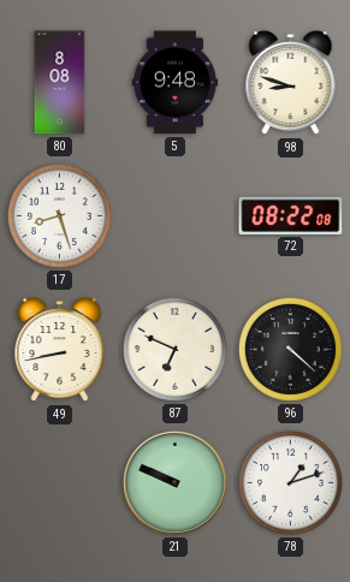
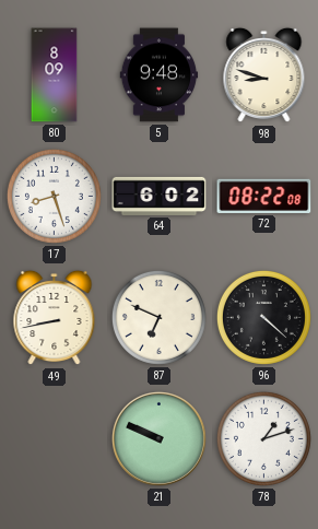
80: 8:08 -> 8:09
64: none -> 6:02
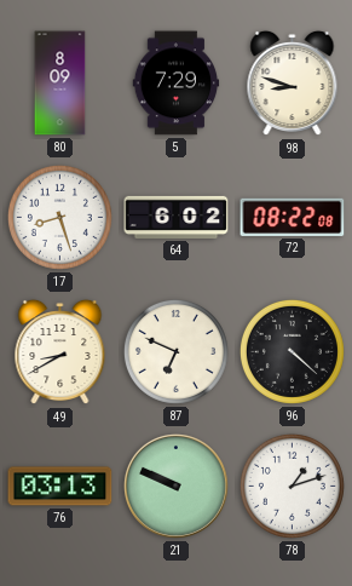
5: 9:48 -> 7:29
49: 8:43 -> 8:40
76: none -> 03:13
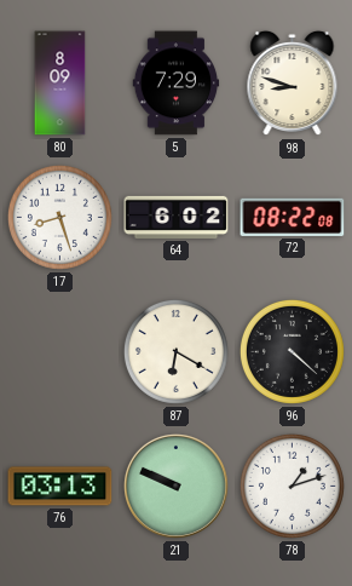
49: 8:40 -> none
87: 6:49 -> 6:20
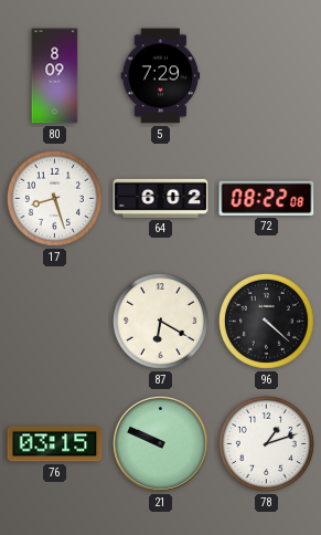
98: 8:48 -> none
76: 03:13 -> 03:15
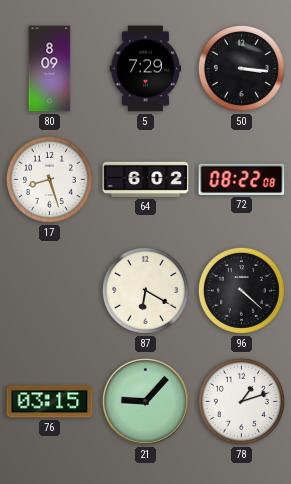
50: none -> 3:16
21: 9:49 -> 9:07
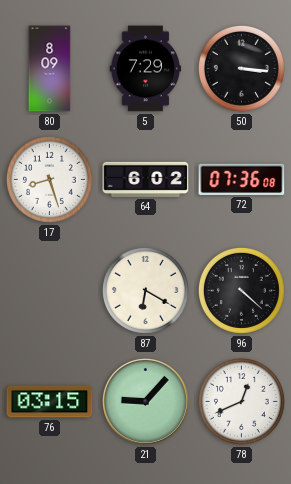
72: 08:22 -> 07:36
78: 1:12 -> 12:41
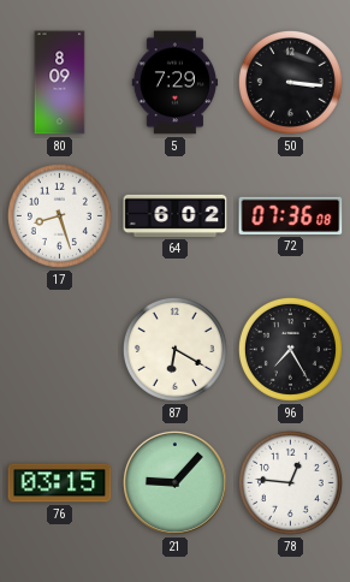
96: 4:22 -> 7:25
78: 12:41 -> 12:46
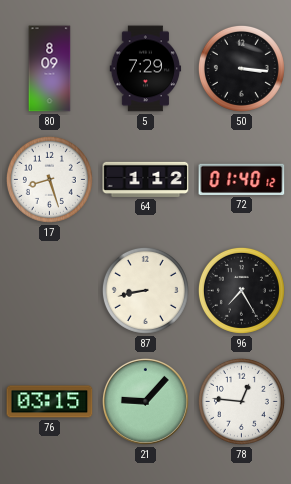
64: 6:02 -> 1:12
72: 07:36 -> 01:40
87: 6:20 -> 8:43
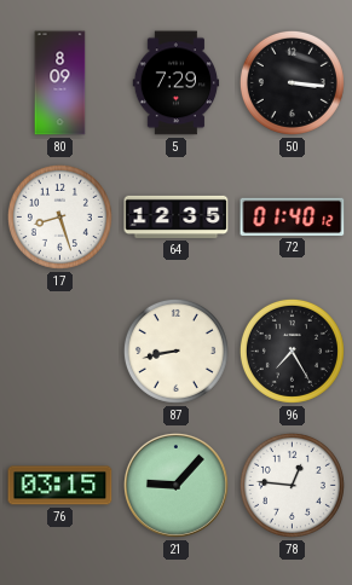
64: 1:12 -> 12:35
